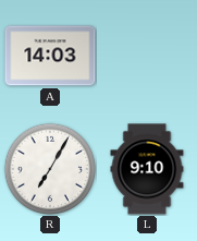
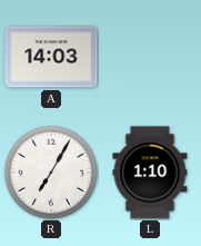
L: 9:10 -> 1:10
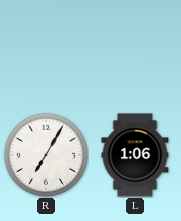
A: 14:03 -> none
L: 1:10 -> 1:06
